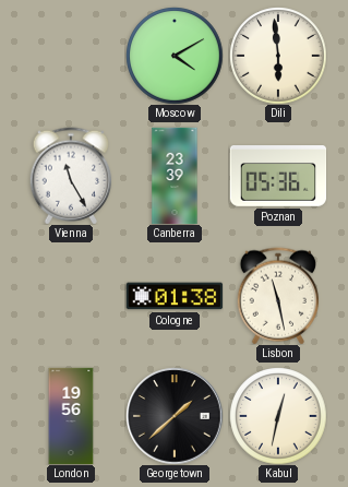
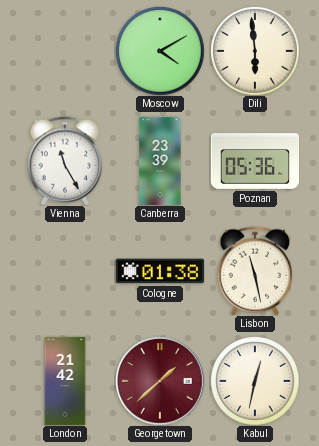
London: 19:56 -> 21:42
Georgetown dial: black -> burgundy
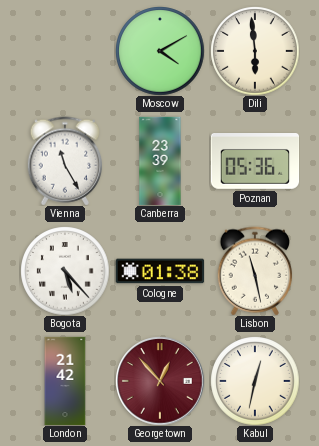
Bogota: none -> 5:23
Georgetown: 1:38 -> 12:53
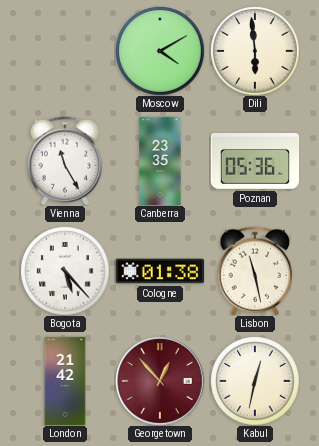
Canberra: 23:39 -> 23:35
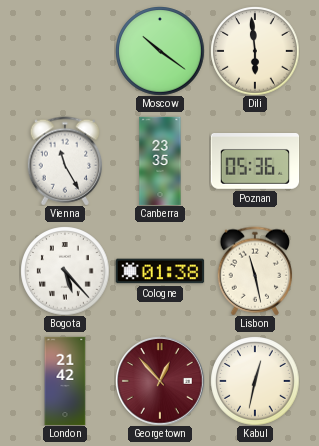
Moscow: 4:10 -> 10:21
